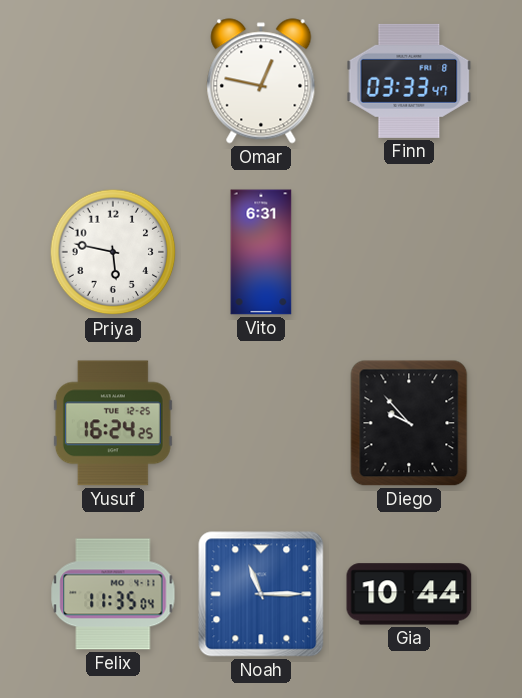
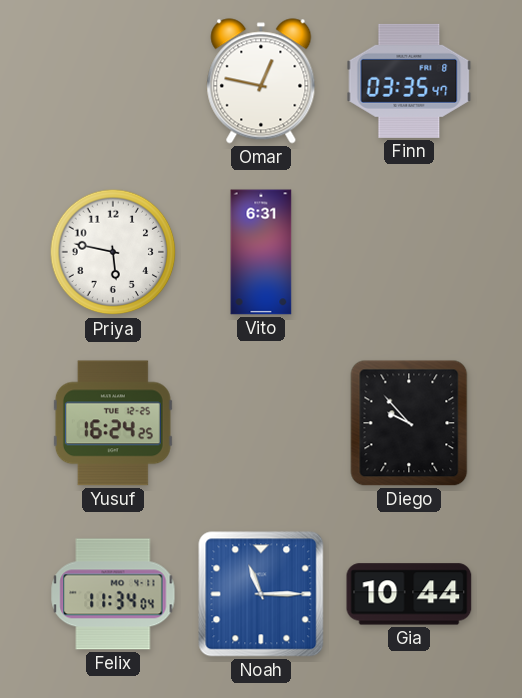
Finn: 03:33 -> 03:35
Felix: 11:35 -> 11:34
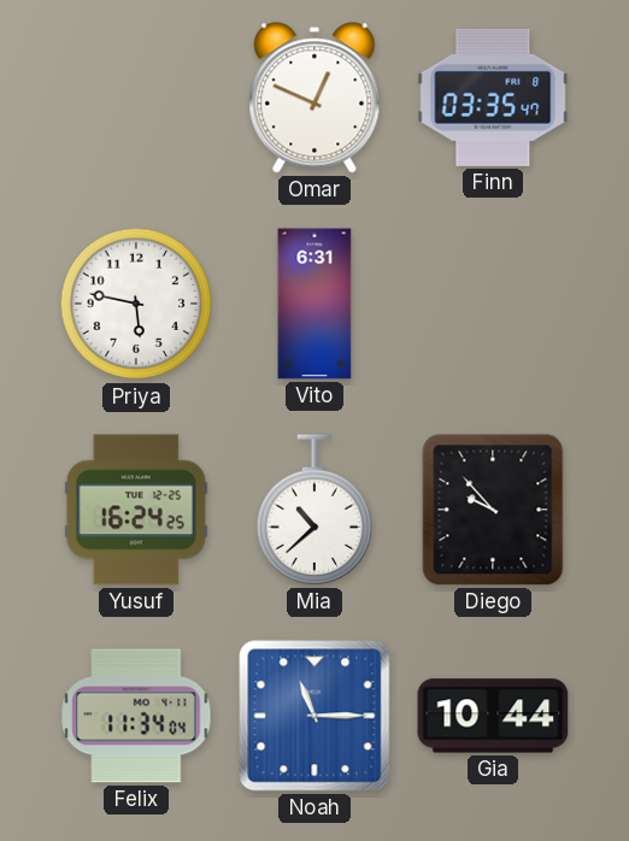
Omar: 12:47 -> 12:49
Mia: none -> 10:38
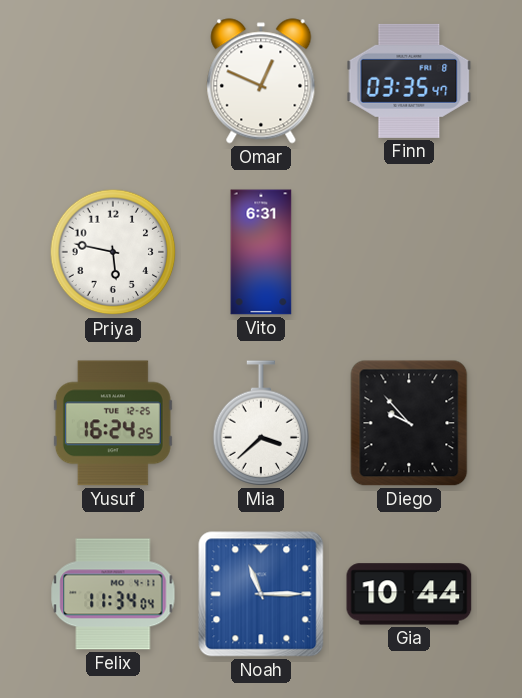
Mia: 10:38 -> 3:38
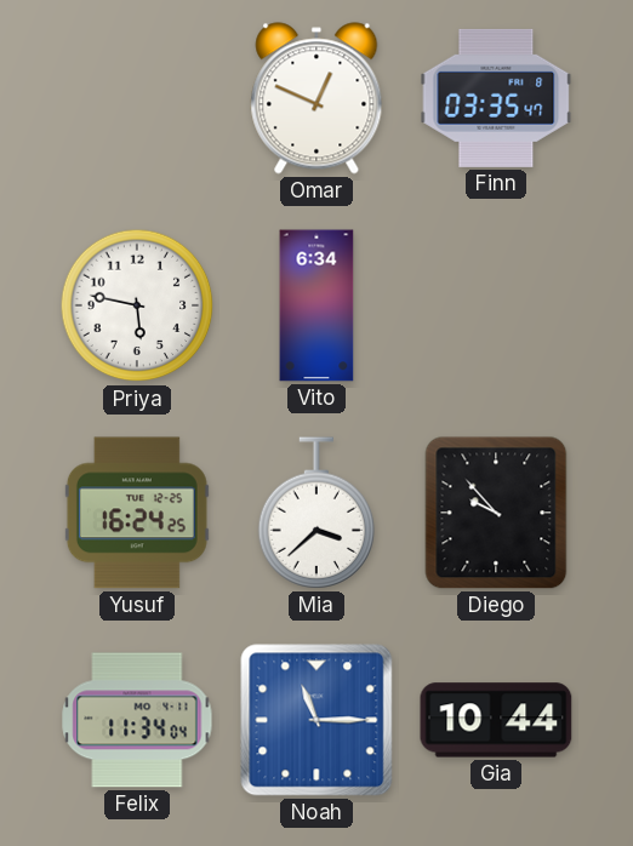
Vito: 6:31 -> 6:34
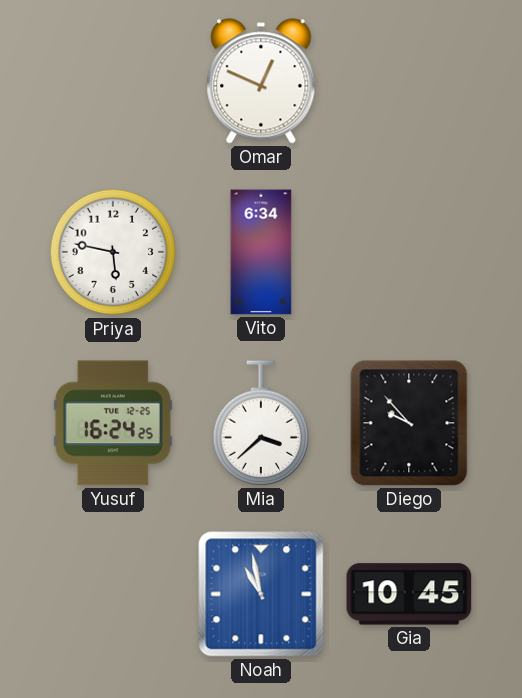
Finn: 03:35 -> none
Felix: 11:34 -> none
Noah: 11:15 -> 10:58
Gia: 10:44 -> 10:45
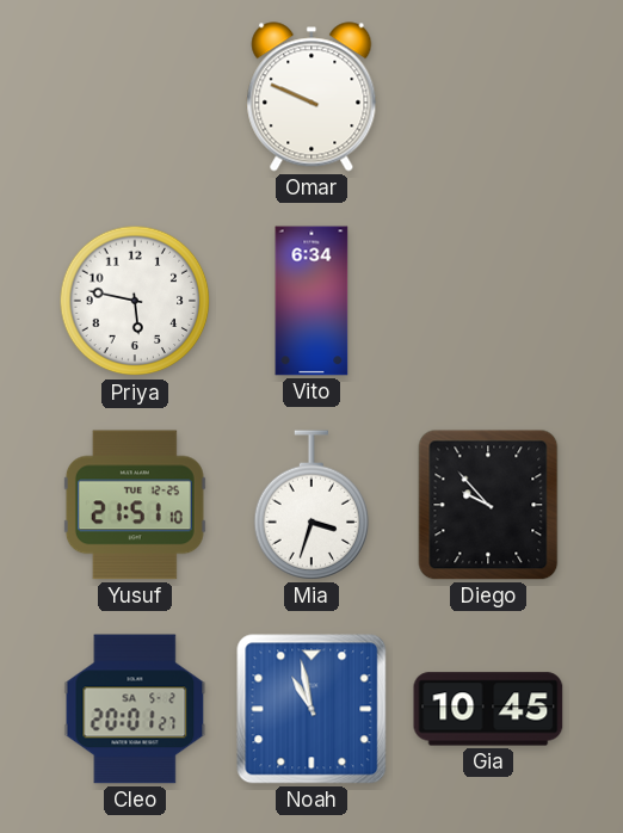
Omar: 12:49 -> 9:49
Yusuf: 16:24 -> 21:51
Mia: 3:38 -> 3:33
Cleo: none -> 20:01
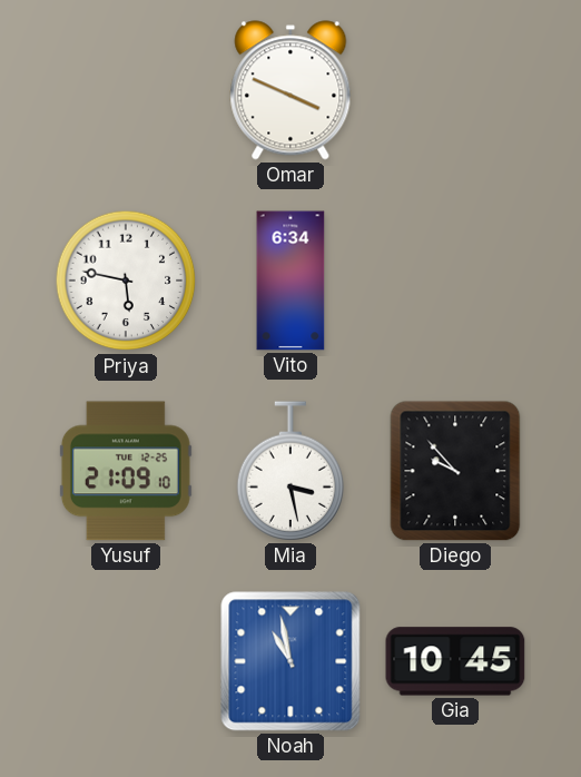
Omar: 9:49 -> 3:49
Yusuf: 21:51 -> 21:09
Mia: 3:33 -> 3:28
Cleo: 20:01 -> none
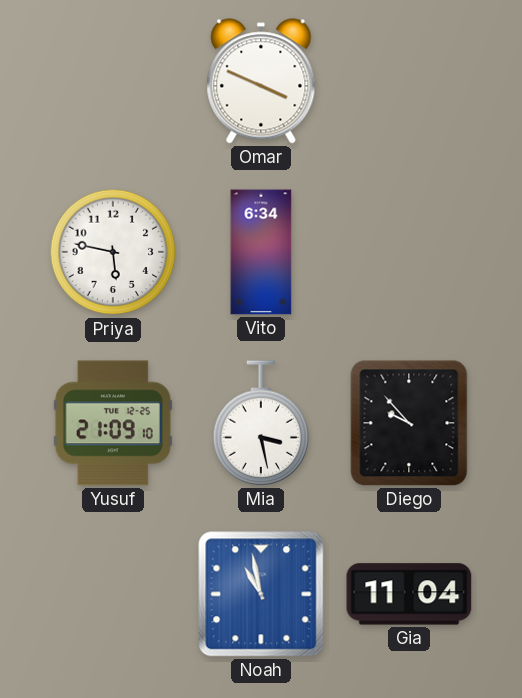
Gia: 10:45 -> 11:04
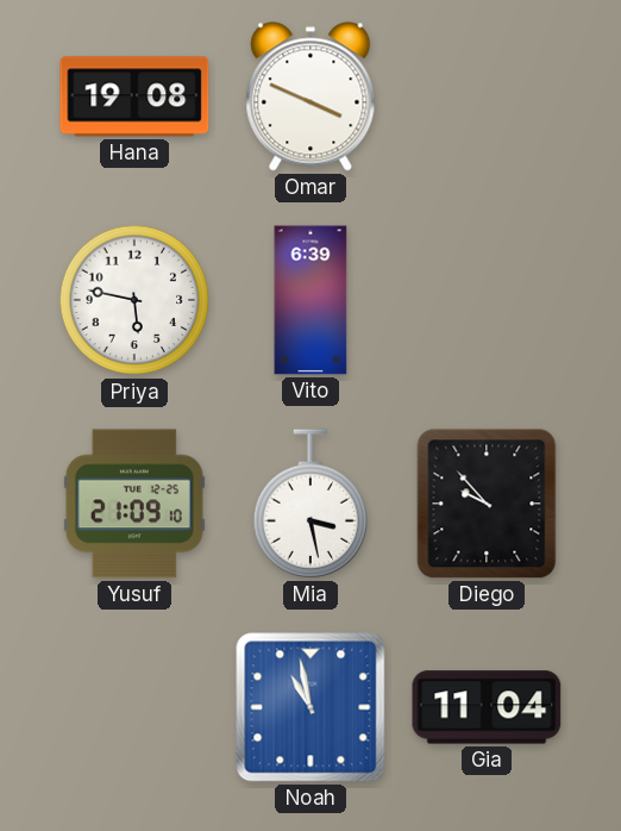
Hana: none -> 19:08
Vito: 6:34 -> 6:39
